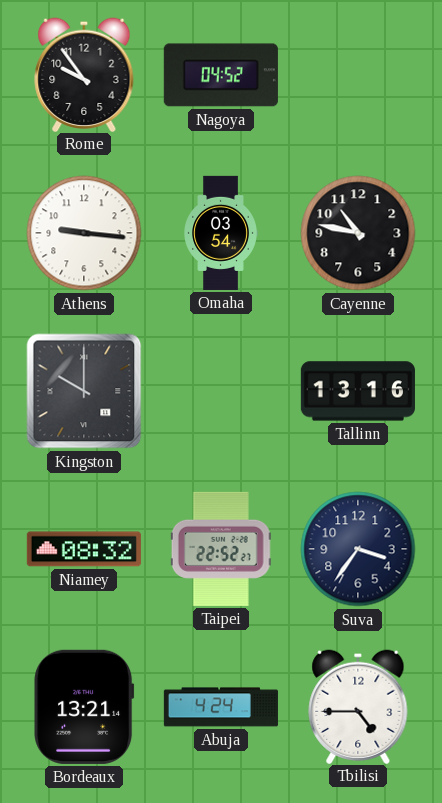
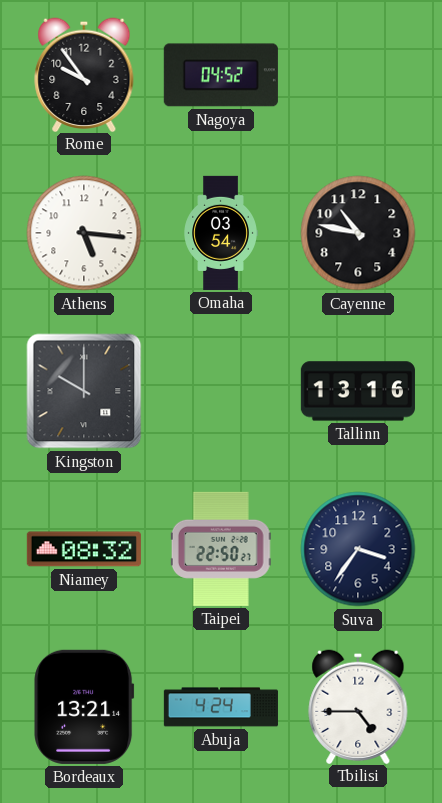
Athens: 9:16 -> 5:16
Taipei: 22:52 -> 22:50
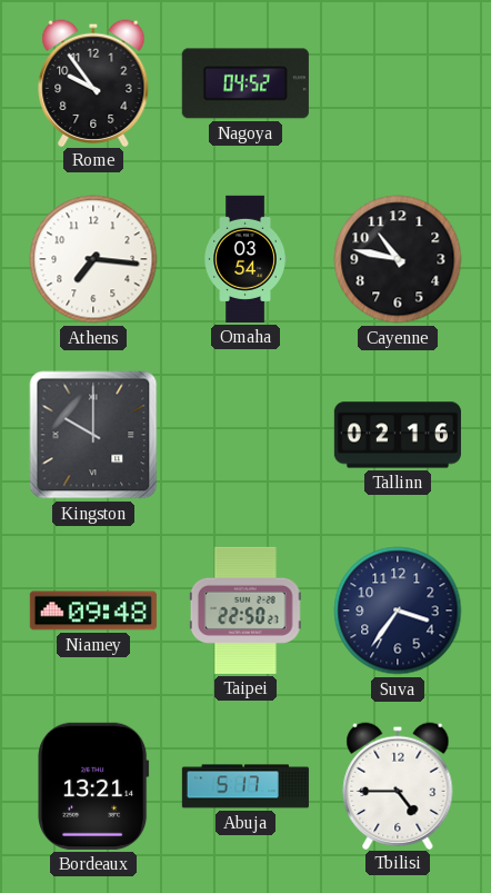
Athens: 5:16 -> 7:16
Tallinn: 13:16 -> 02:16
Niamey: 08:32 -> 09:48
Abuja: 4:24 -> 5:17
